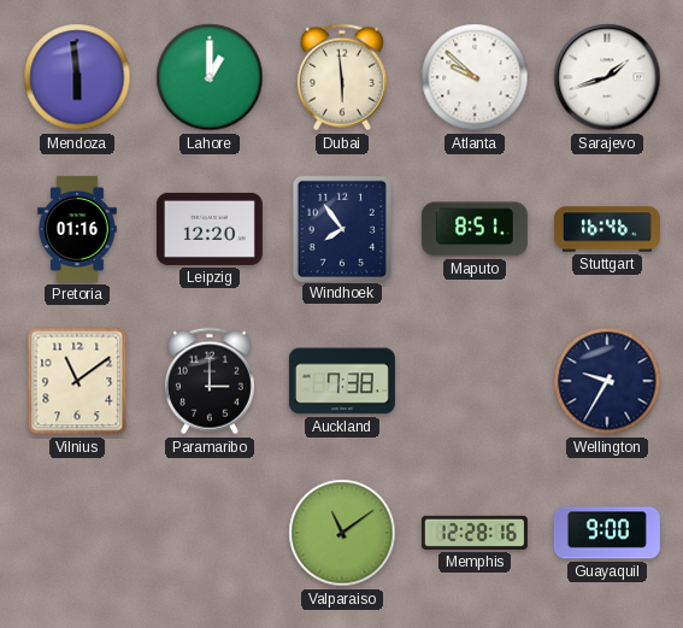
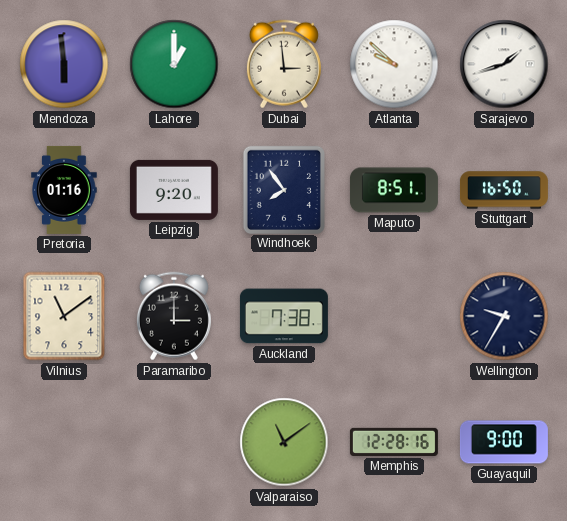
Dubai: 5:59 -> 2:59
Leipzig: 12:20 -> 9:20
Stuttgart: 16:46 -> 16:50
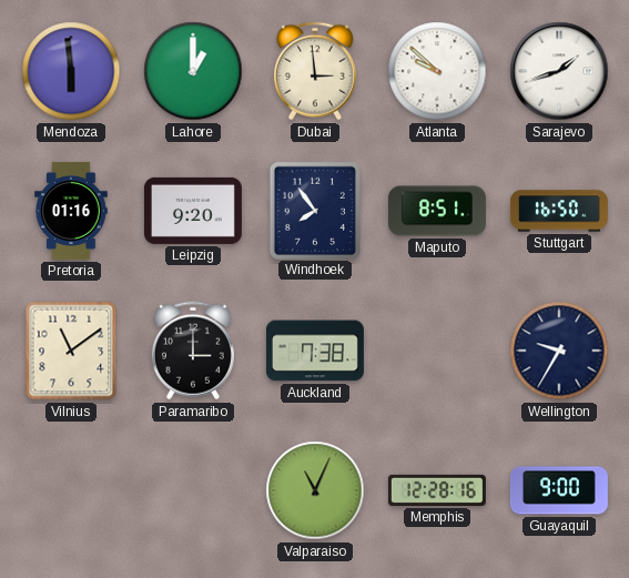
Valparaiso: 11:09 -> 11:04
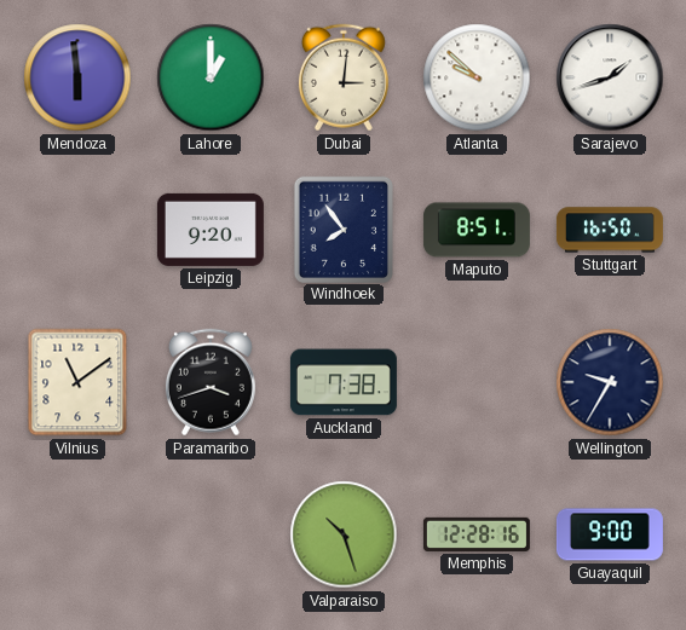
Dubai: 2:59 -> 3:01
Pretoria: 01:16 -> none
Paramaribo: 3:00 -> 3:42
Valparaiso: 11:04 -> 10:27
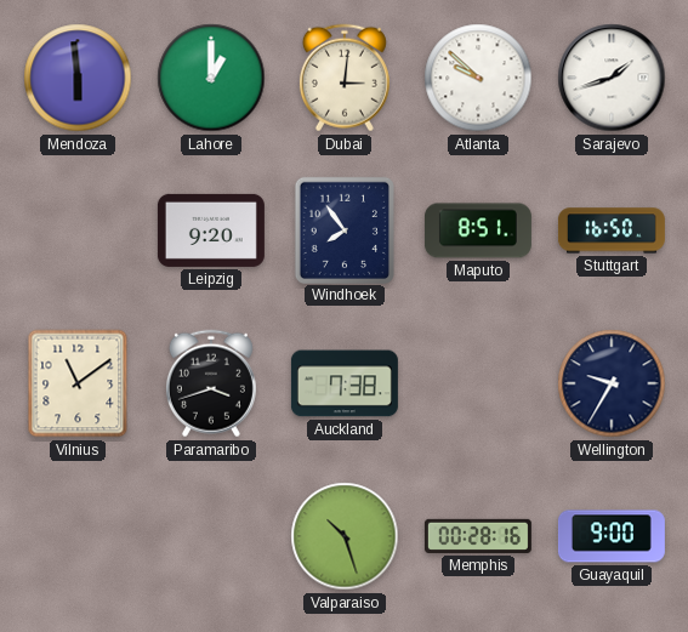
Memphis: 12:28 -> 00:28
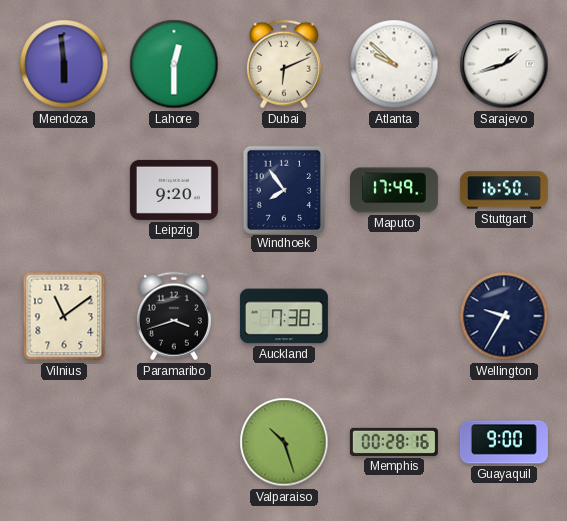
Lahore: 1:00 -> 12:30
Dubai: 3:01 -> 6:11
Maputo: 8:51 -> 17:49
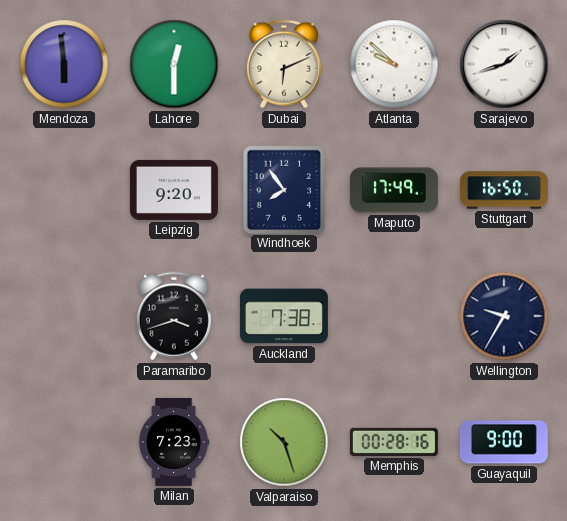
Vilnius: 11:09 -> none
Milan: none -> 7:23
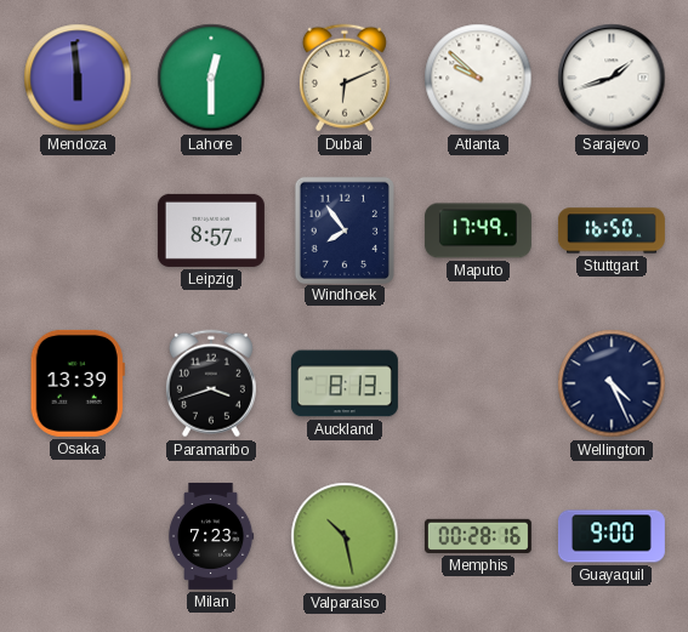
Leipzig: 9:20 -> 8:57
Osaka: none -> 13:39
Auckland: 7:38 -> 8:13
Wellington: 9:35 -> 4:26
Valparaiso: 10:27 -> 10:28
